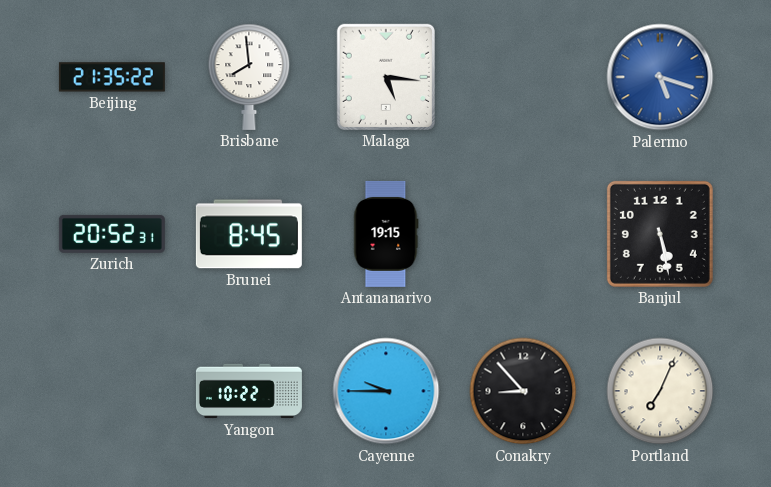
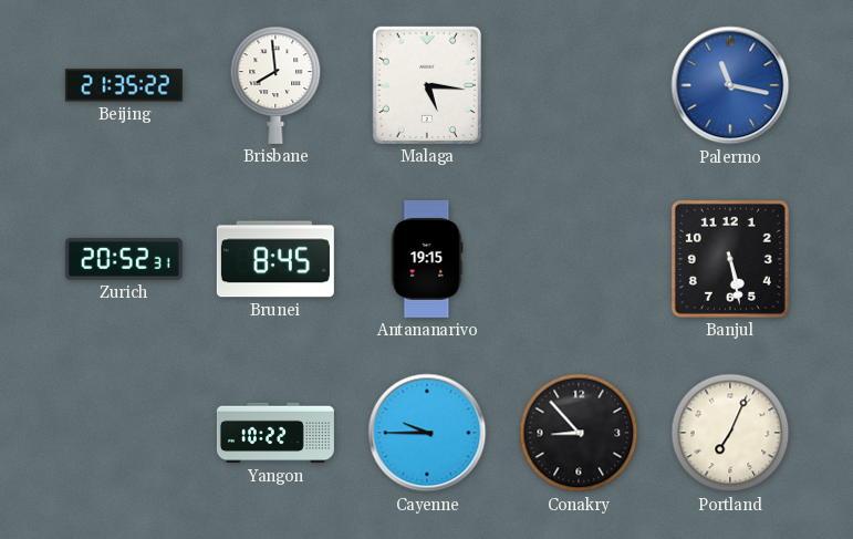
Palermo: 5:18 -> 11:17
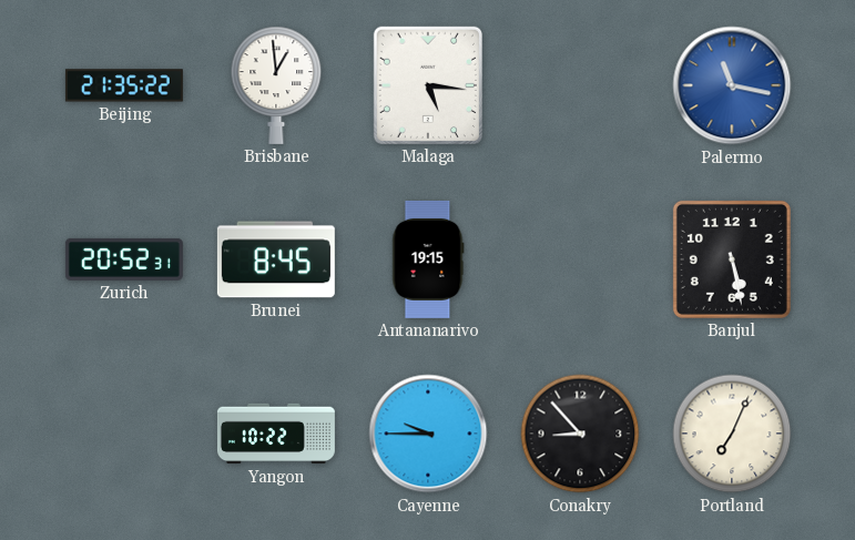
Brisbane: 7:59 -> 12:59
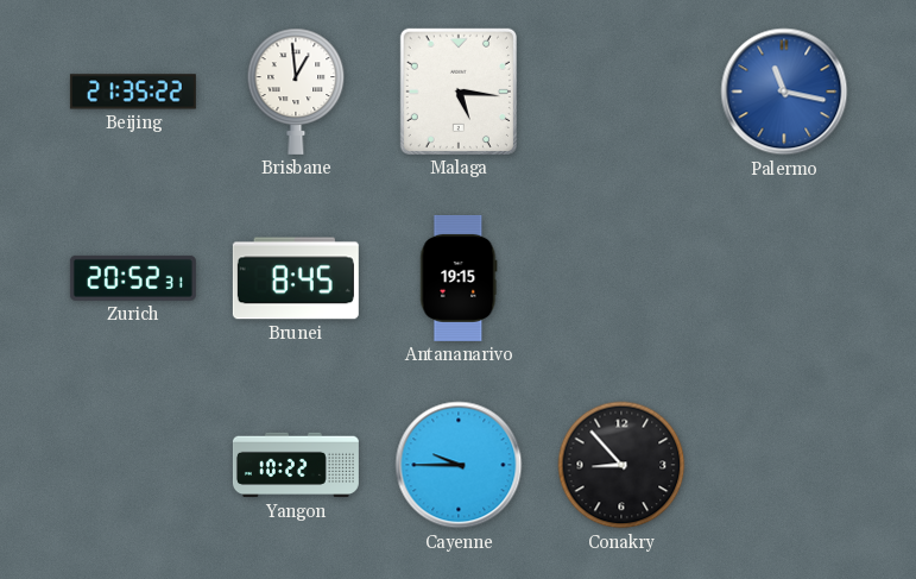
Banjul: 5:28 -> none
Portland: 7:04 -> none
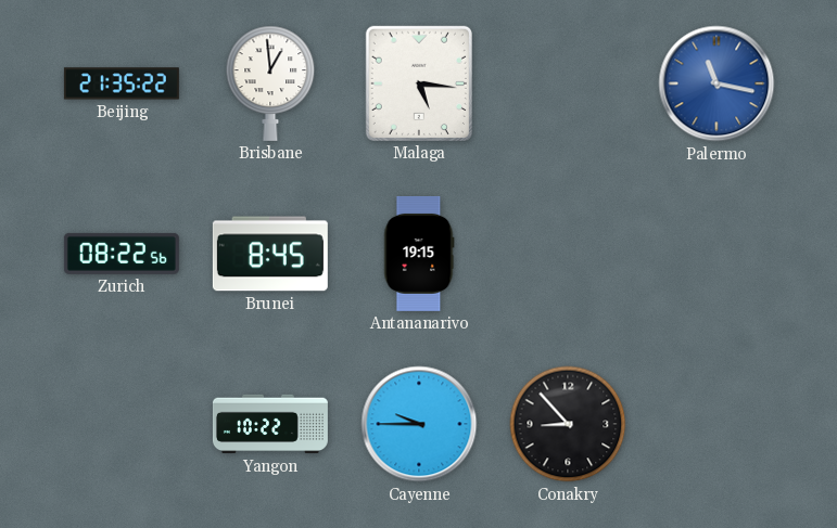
Zurich: 20:52 -> 08:22
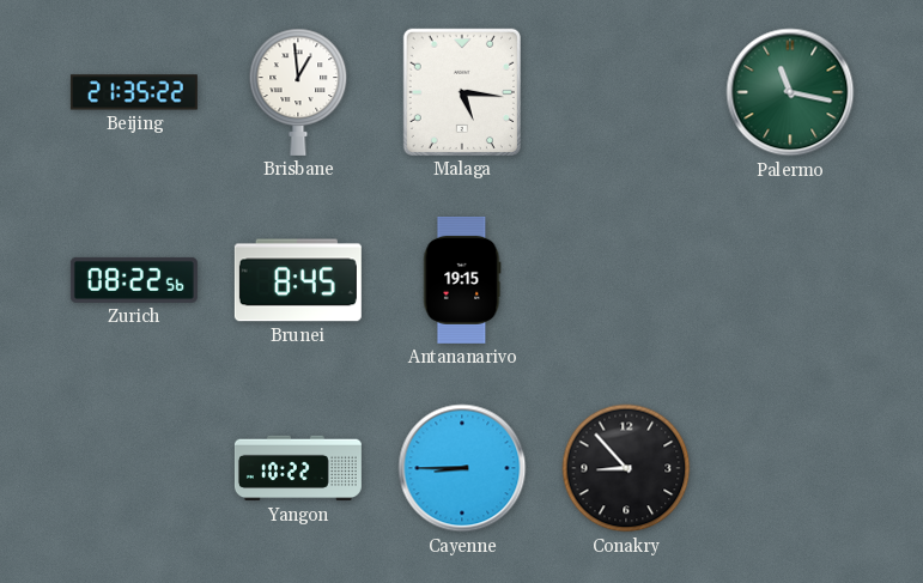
Palermo dial: blue -> green
Cayenne: 9:45 -> 8:45
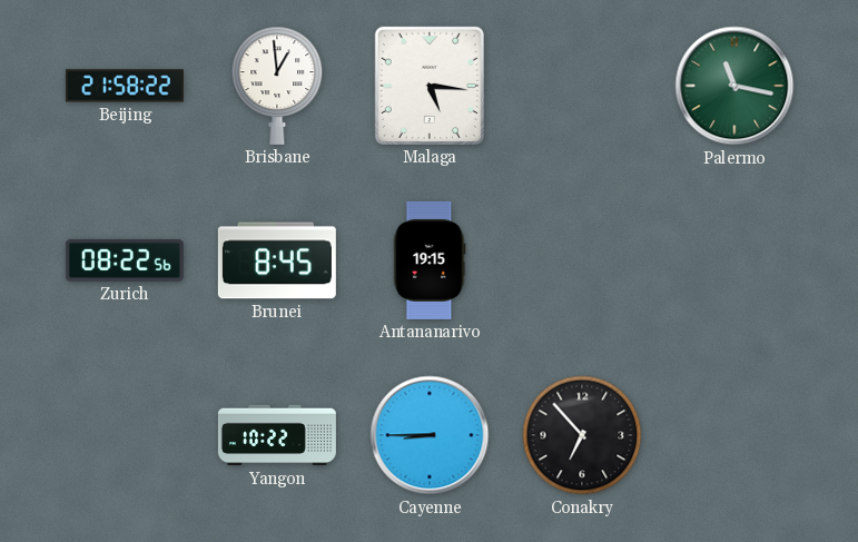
Beijing: 21:35 -> 21:58
Conakry: 8:53 -> 6:53
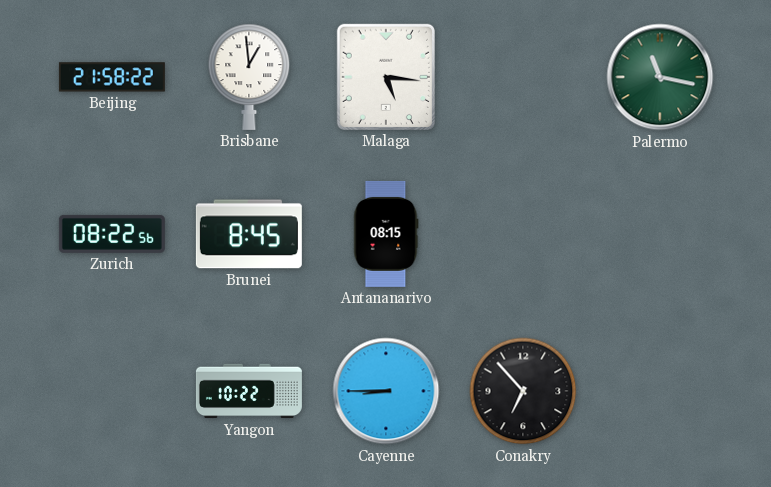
Antananarivo: 19:15 -> 08:15
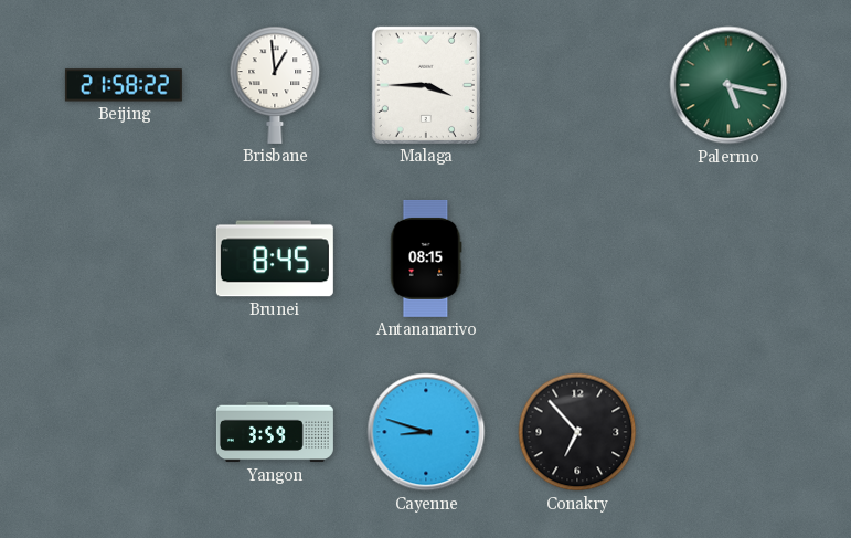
Malaga: 5:16 -> 3:45
Palermo: 11:17 -> 5:17
Zurich: 08:22 -> none
Yangon: 10:22 -> 3:59
Cayenne: 8:45 -> 8:48
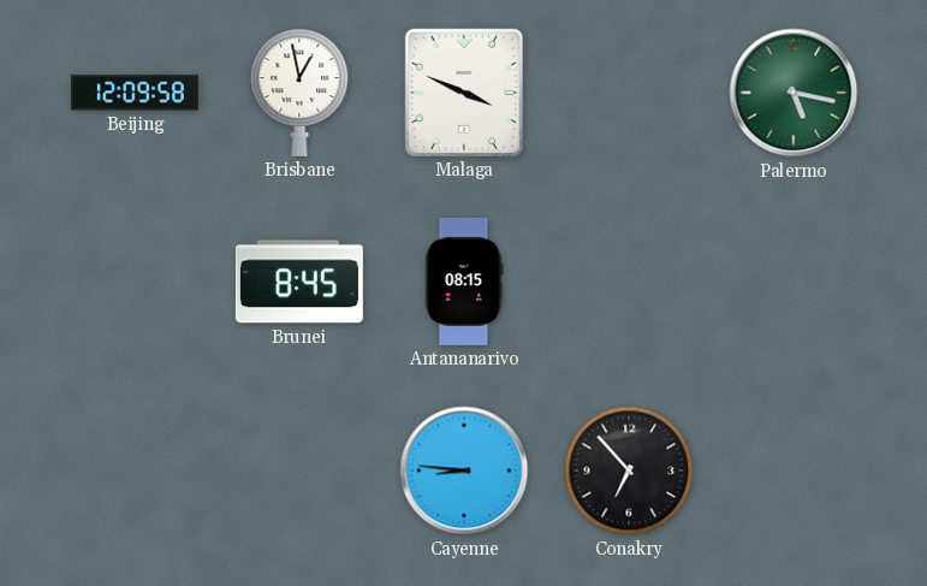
Beijing: 21:58 -> 12:09
Brisbane: 12:59 -> 12:58
Malaga: 3:45 -> 3:49
Yangon: 3:59 -> none
Cayenne: 8:48 -> 8:46
